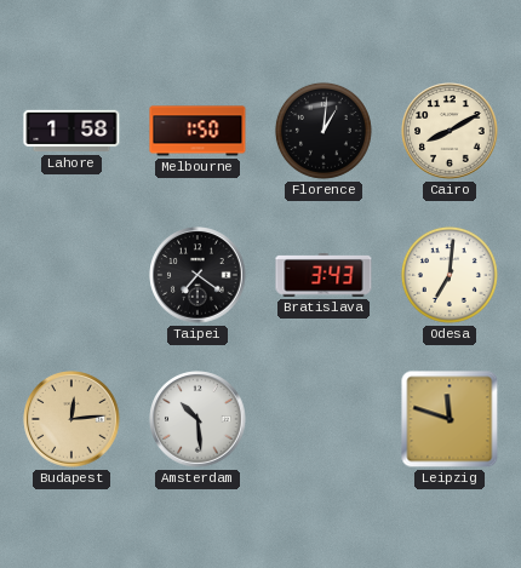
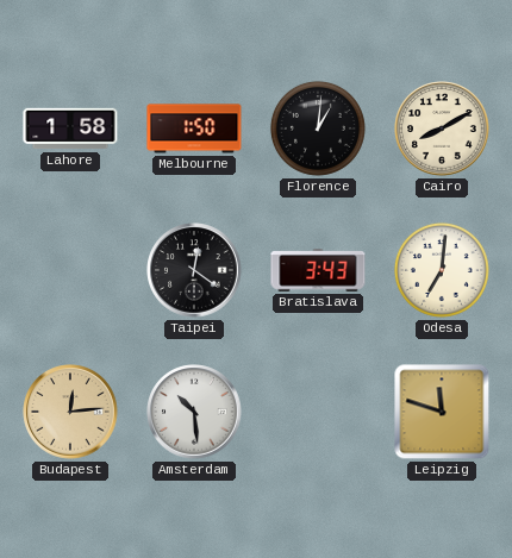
Taipei: 7:21 -> 12:21
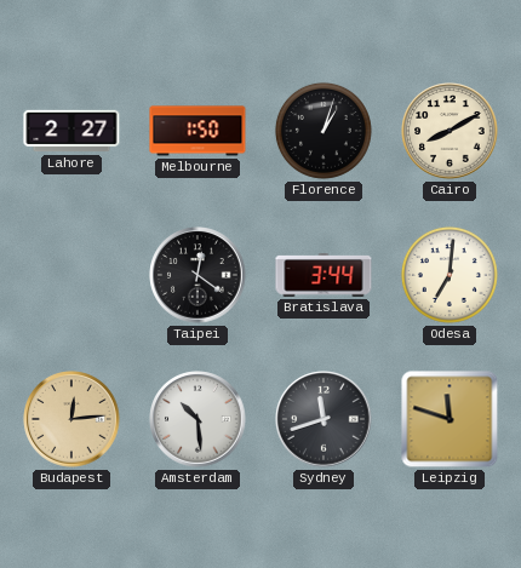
Lahore: 1:58 -> 2:27
Florence: 1:01 -> 1:03
Bratislava: 3:43 -> 3:44
Sydney: none -> 11:42
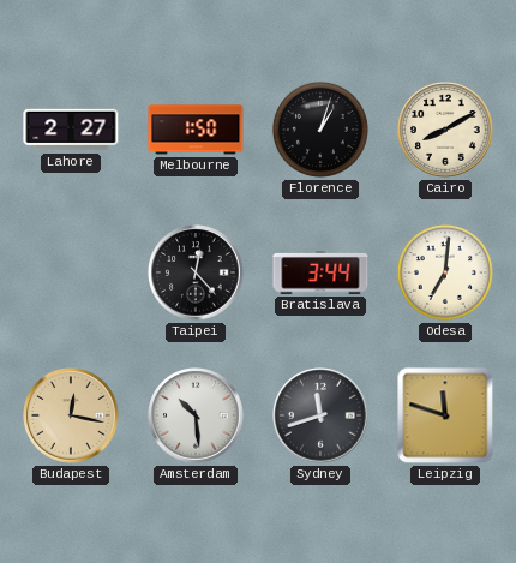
Taipei: 12:21 -> 12:23
Budapest: 12:14 -> 12:17
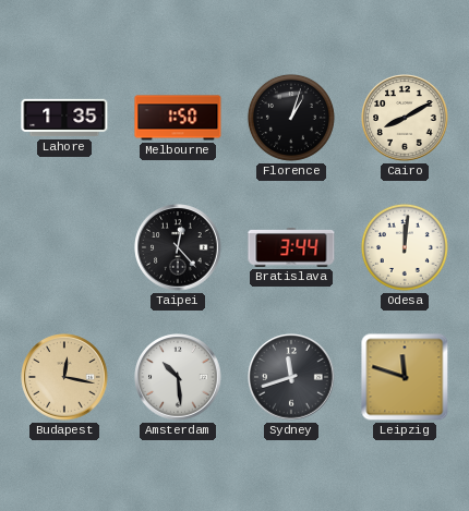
Lahore: 2:27 -> 1:35
Odesa: 7:01 -> 12:01
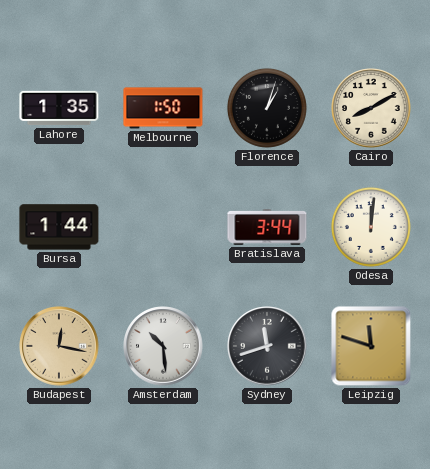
Bursa: none -> 1:44
Taipei: 12:23 -> none
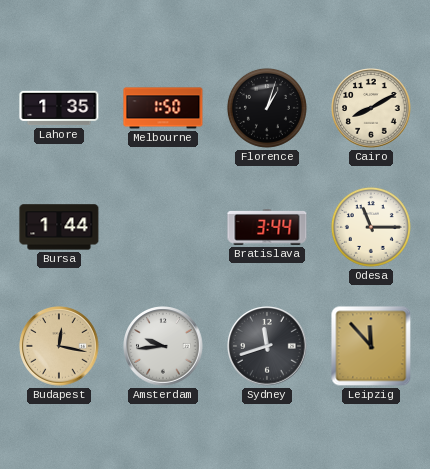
Odesa: 12:01 -> 11:15
Amsterdam: 10:29 -> 9:44
Leipzig: 11:48 -> 11:53
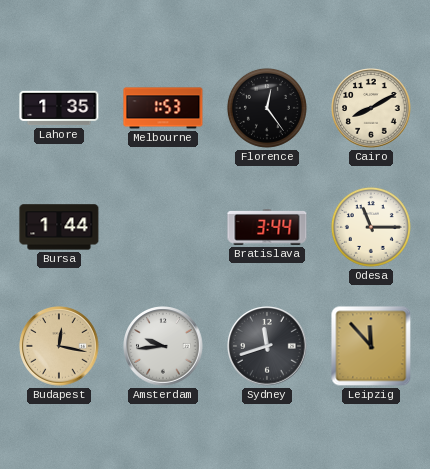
Melbourne: 1:50 -> 1:53
Florence: 1:03 -> 12:24
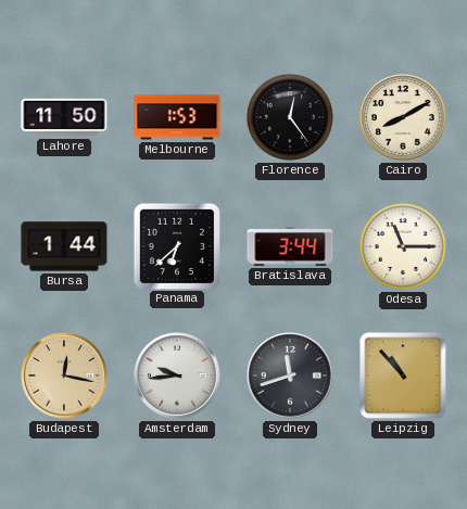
Lahore: 1:35 -> 11:50
Panama: none -> 6:38
Leipzig: 11:53 -> 10:53
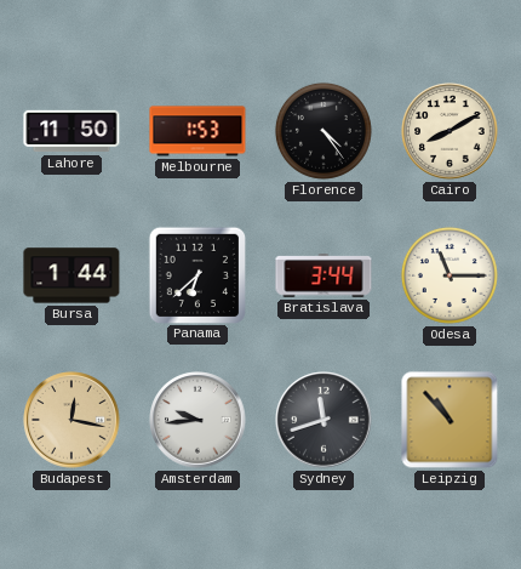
Florence: 12:24 -> 4:24
